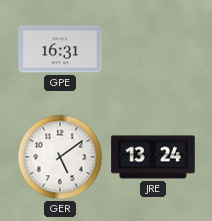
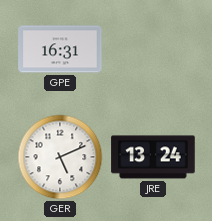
GER: 5:09 -> 5:11
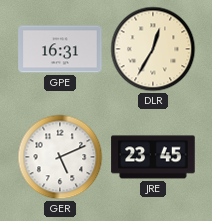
DLR: none -> 12:35
JRE: 13:24 -> 23:45
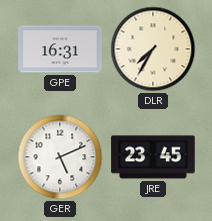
DLR: 12:35 -> 7:35
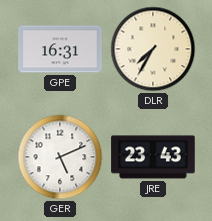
JRE: 23:45 -> 23:43
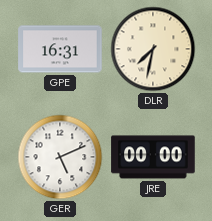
DLR: 7:35 -> 7:32
JRE: 23:43 -> 00:00
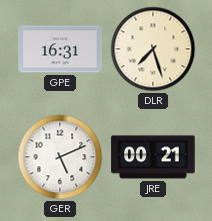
DLR: 7:32 -> 7:27
JRE: 00:00 -> 00:21
